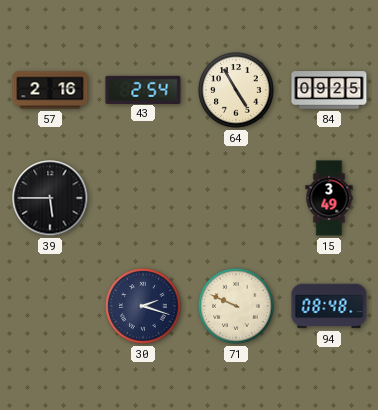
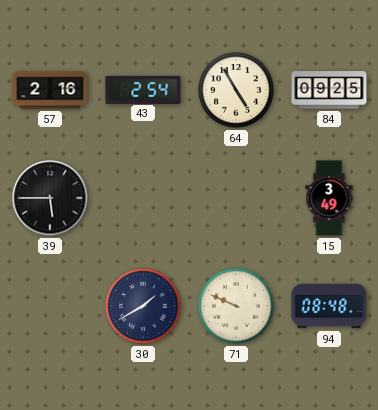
30: 2:18 -> 1:40
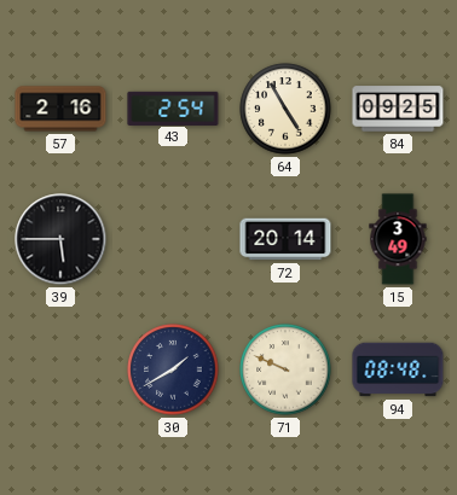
72: none -> 20:14
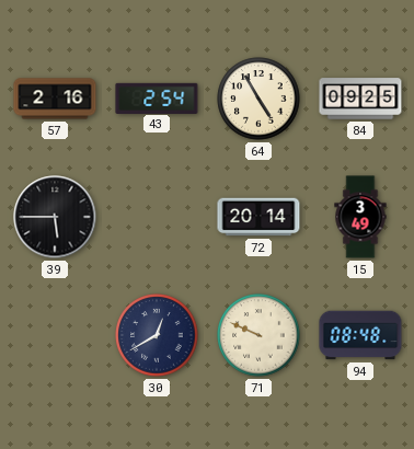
30: 1:40 -> 12:40
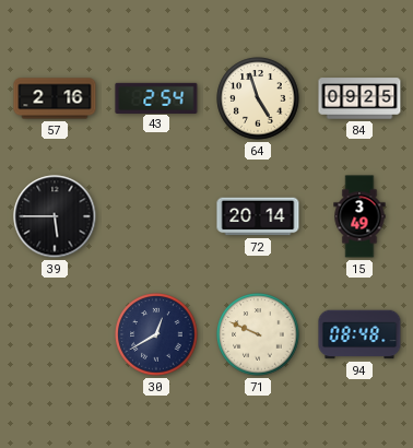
64: 4:55 -> 4:57
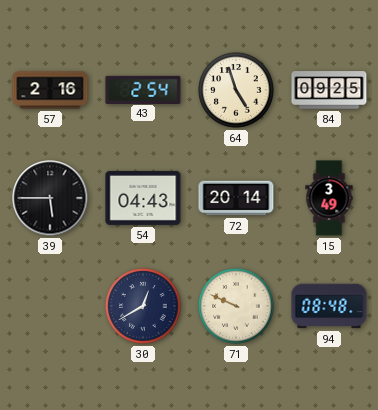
54: none -> 04:43
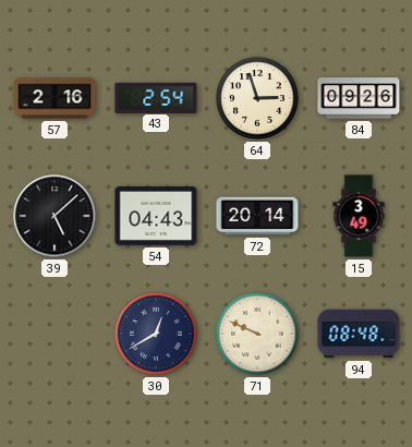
64: 4:57 -> 2:57
84: 09:25 -> 09:26
39: 5:45 -> 5:08
